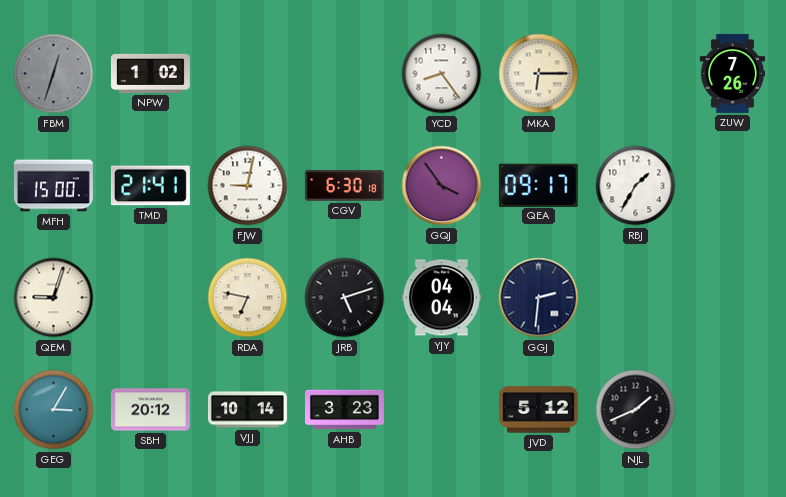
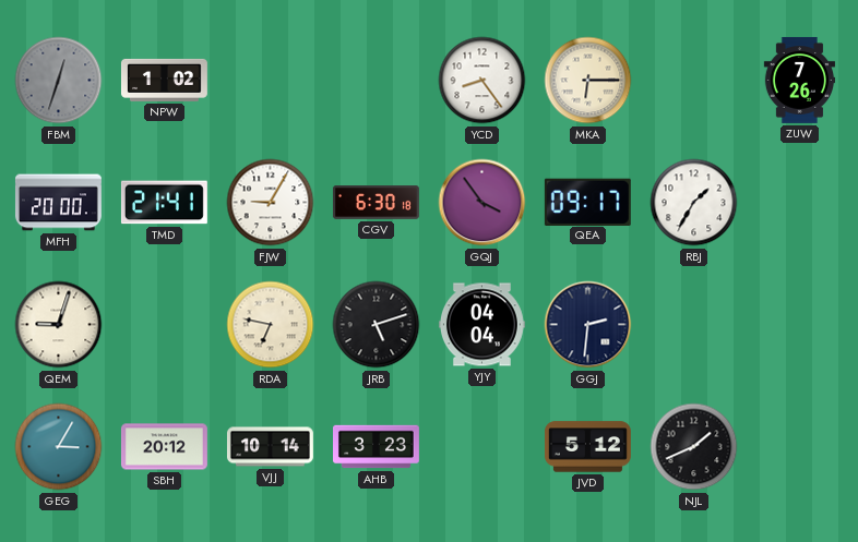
MFH: 15:00 -> 20:00
FJW: 9:02 -> 9:05
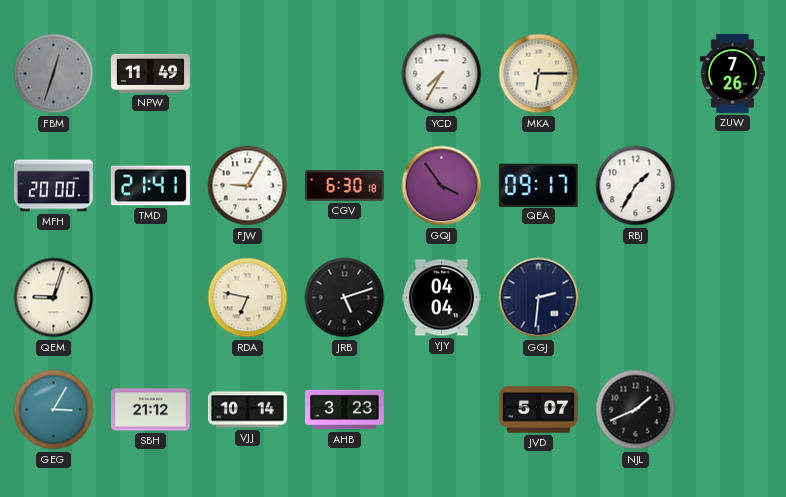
NPW: 1:02 -> 11:49
YCD: 8:24 -> 7:35
SBH: 20:12 -> 21:12
JVD: 5:12 -> 5:07
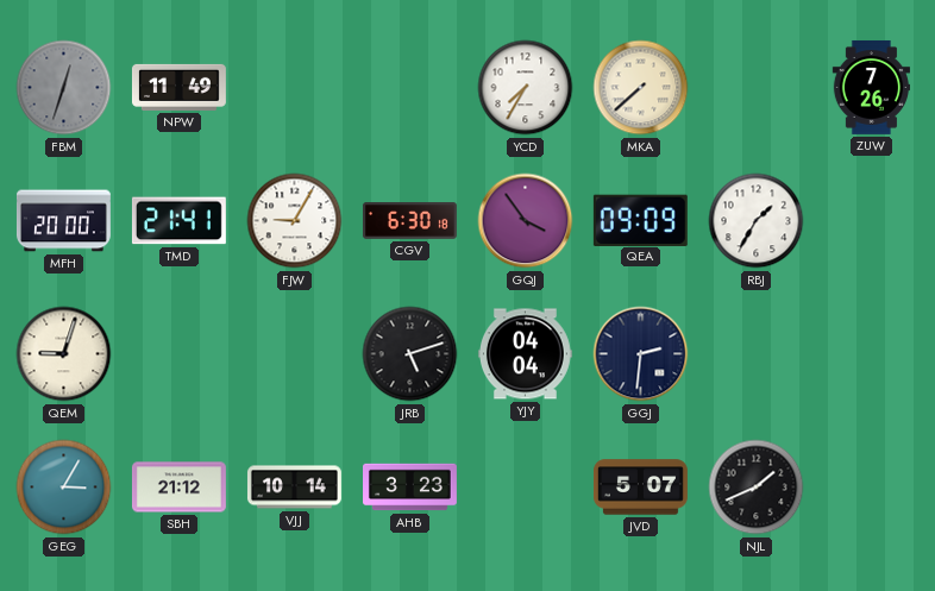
MKA: 6:15 -> 7:38
QEA: 09:17 -> 09:09
RDA: 6:47 -> none
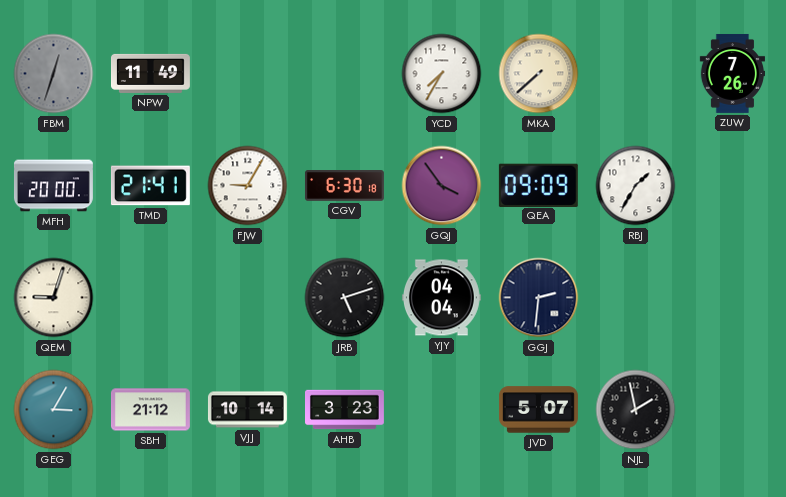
NJL: 1:41 -> 1:58
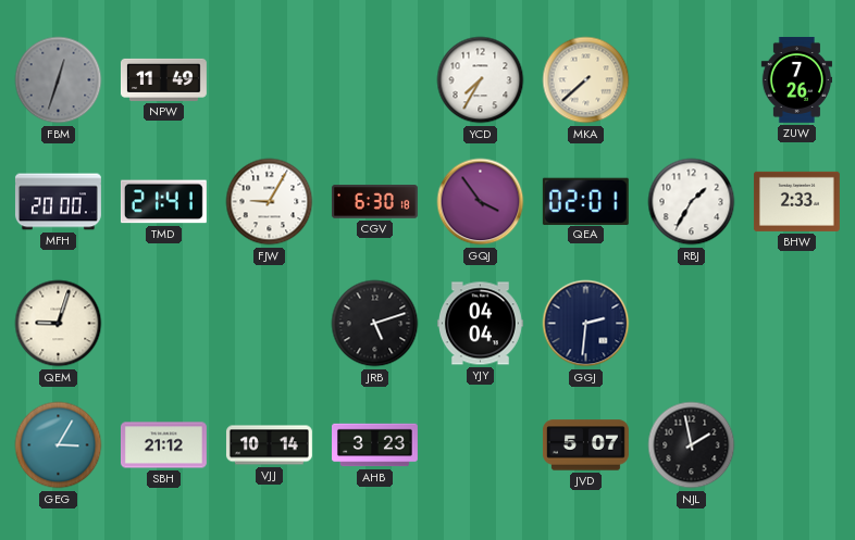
QEA: 09:09 -> 02:01
BHW: none -> 2:33
